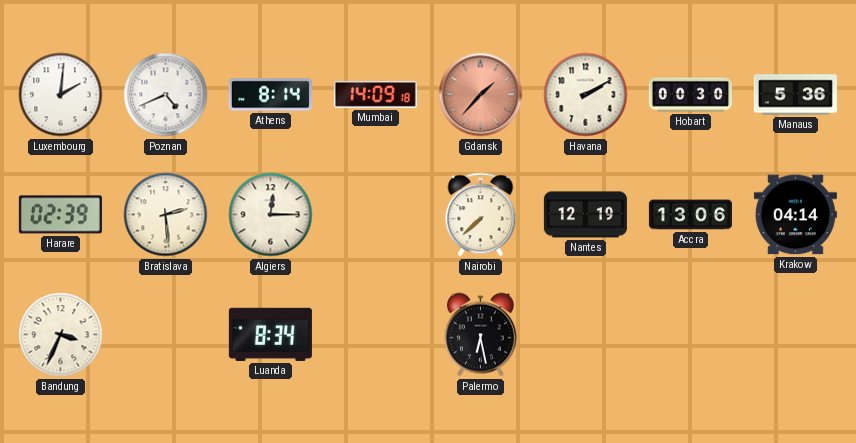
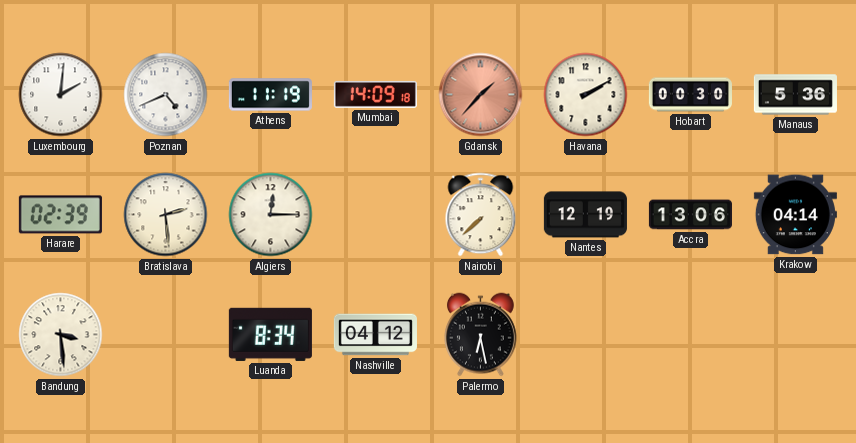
Athens: 8:14 -> 11:19
Bandung: 3:34 -> 3:29
Nashville: none -> 04:12
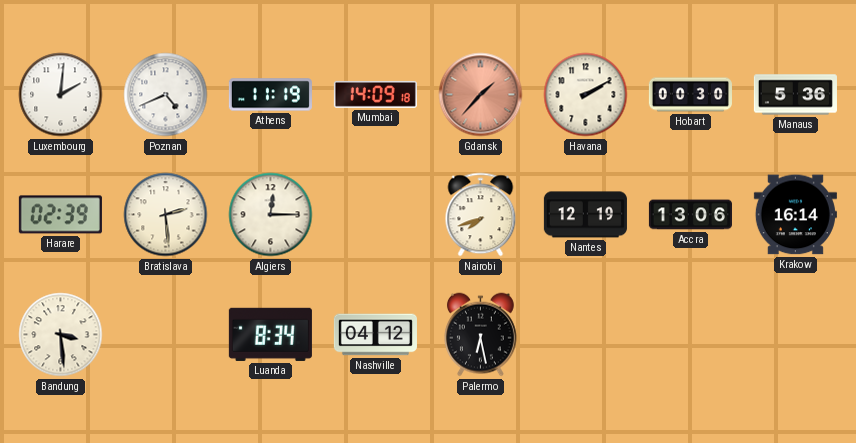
Nairobi: 7:38 -> 7:42
Krakow: 04:14 -> 16:14
